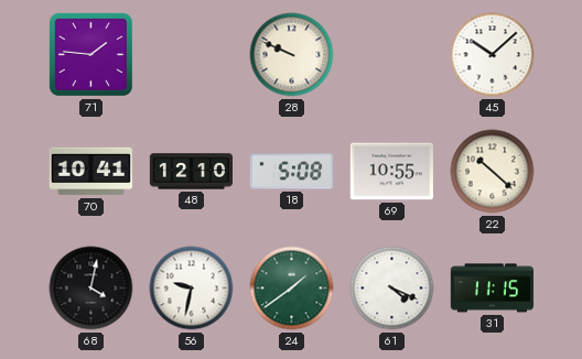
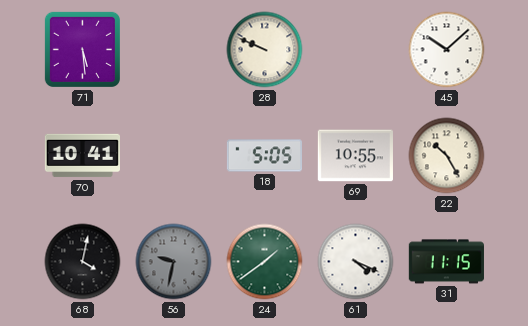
71: 1:46 -> 5:29
48: 12:10 -> none
18: 5:08 -> 5:05
22: 10:22 -> 10:25
56 dial: white -> grey
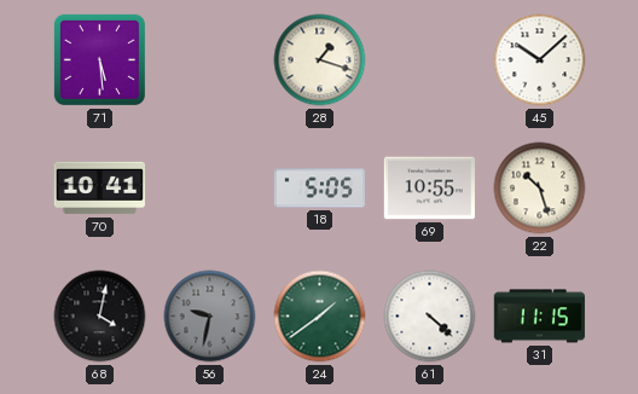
28: 9:49 -> 1:18
22: 10:25 -> 10:27
61: 4:19 -> 4:22
